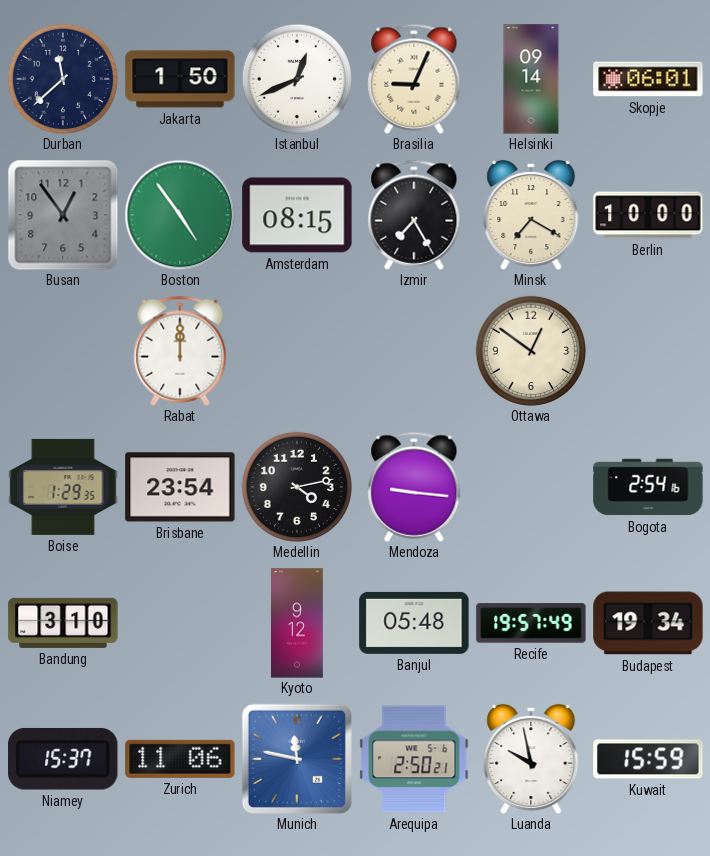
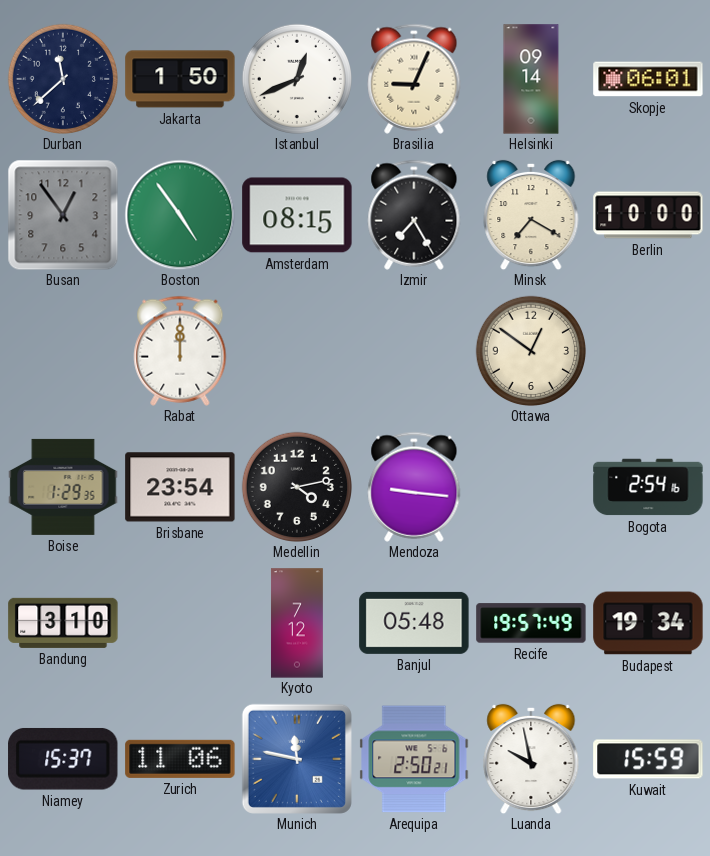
Kyoto: 9:12 -> 7:12
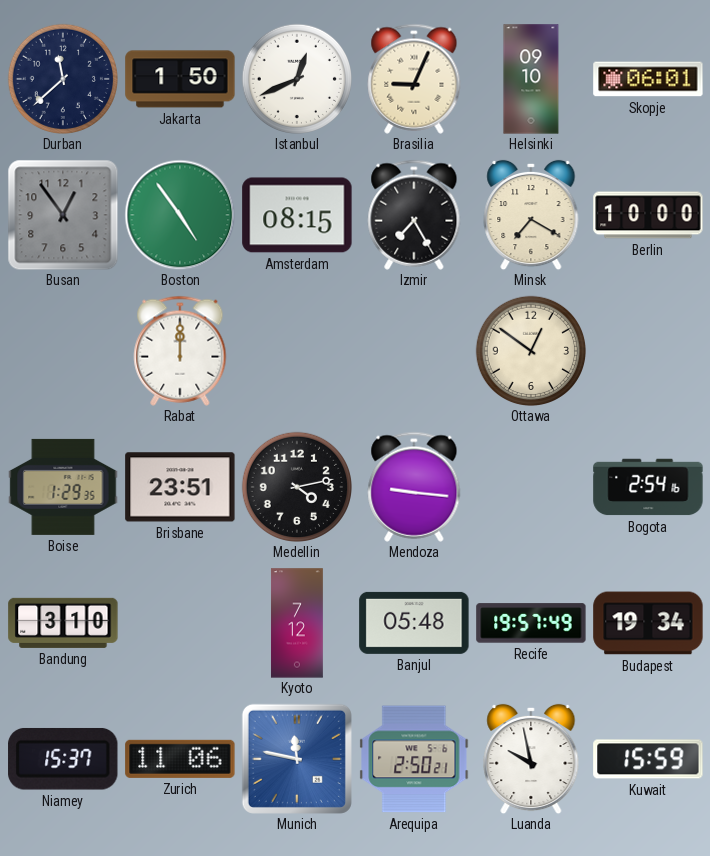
Helsinki: 09:14 -> 09:10
Brisbane: 23:54 -> 23:51
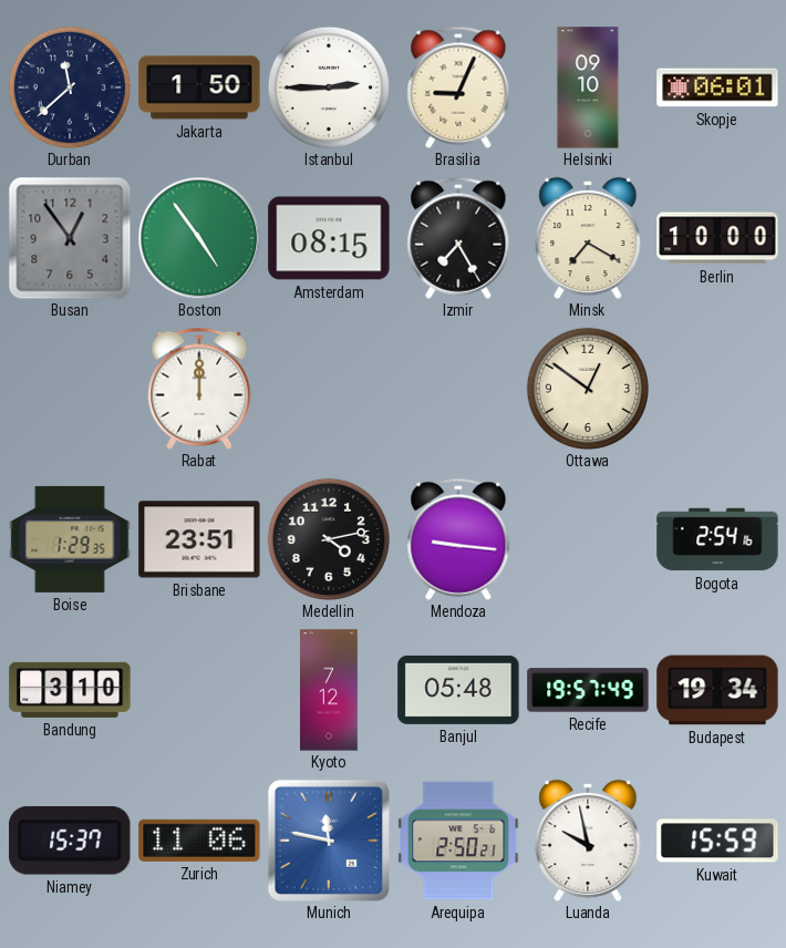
Istanbul: 12:41 -> 2:45
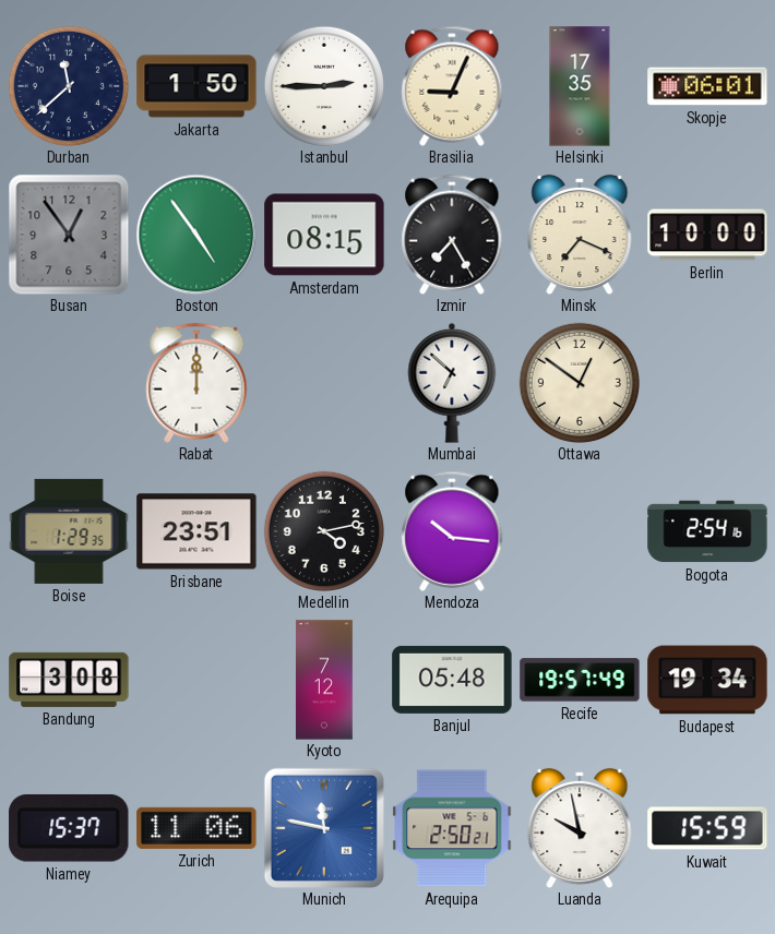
Helsinki: 09:10 -> 17:35
Minsk: 7:20 -> 7:19
Mumbai: none -> 6:52
Mendoza: 9:16 -> 10:16
Bandung: 3:10 -> 3:08
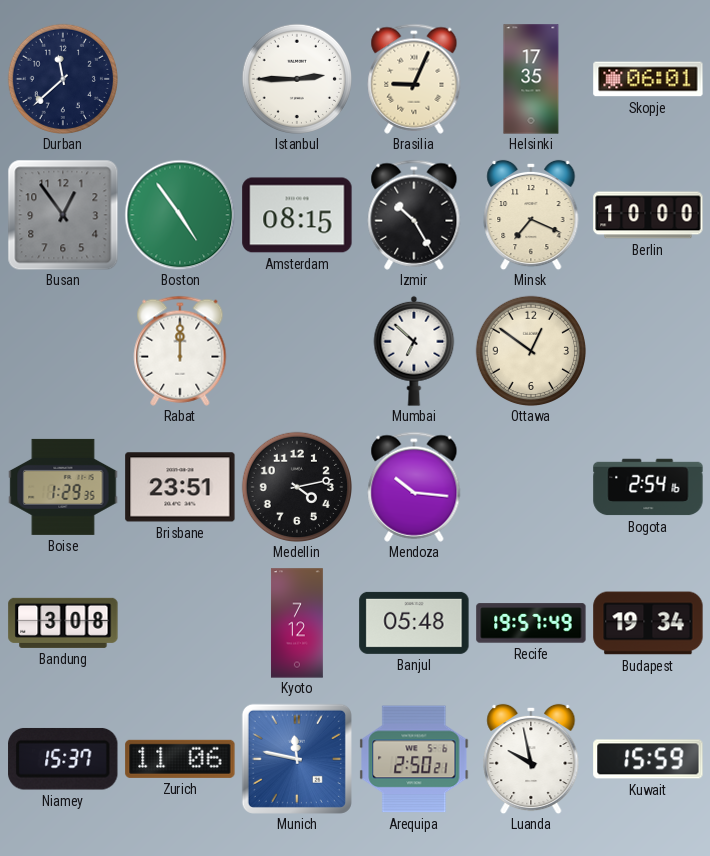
Jakarta: 1:50 -> none
Izmir: 7:25 -> 10:25
